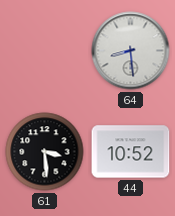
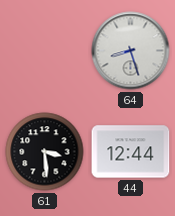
64: 8:29 -> 8:27
44: 10:52 -> 12:44
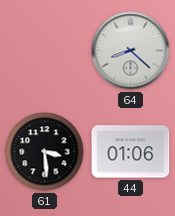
64: 8:27 -> 8:22
44: 12:44 -> 01:06
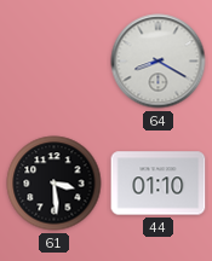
64: 8:22 -> 8:20
44: 01:06 -> 01:10
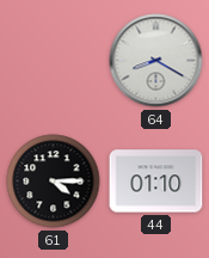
61: 3:29 -> 4:15
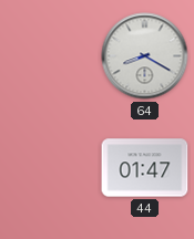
61: 4:15 -> none
44: 01:10 -> 01:47
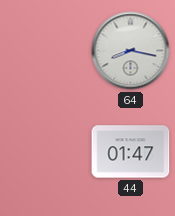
64: 8:20 -> 8:17
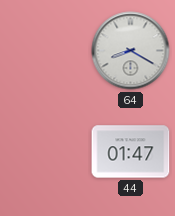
64: 8:17 -> 8:20
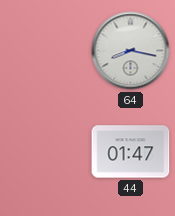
64: 8:20 -> 8:17
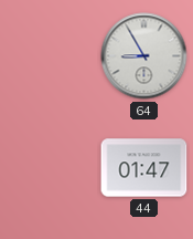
64: 8:17 -> 8:55
